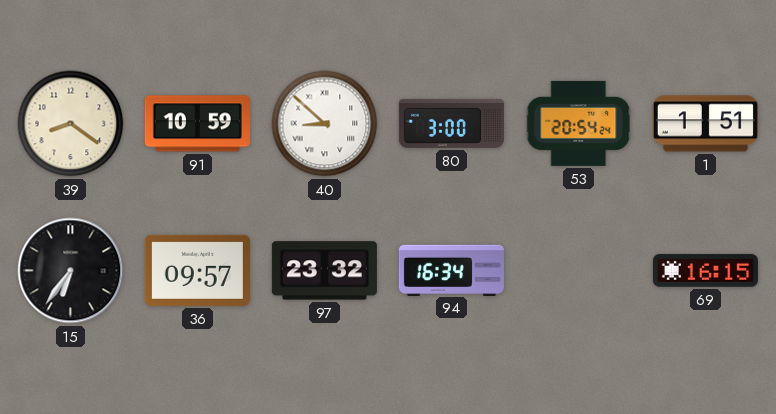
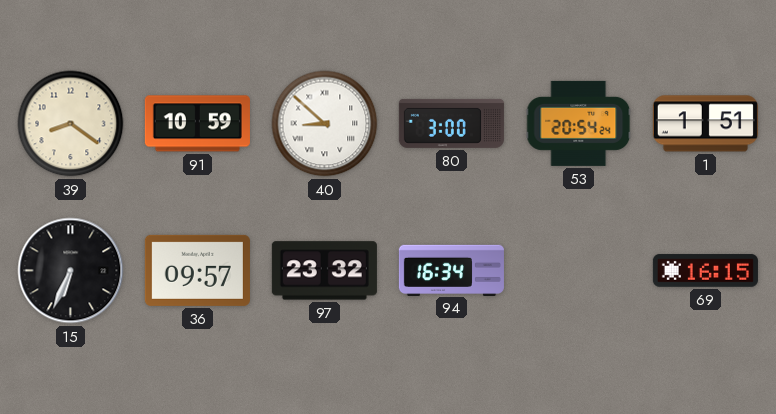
15: 6:36 -> 6:34
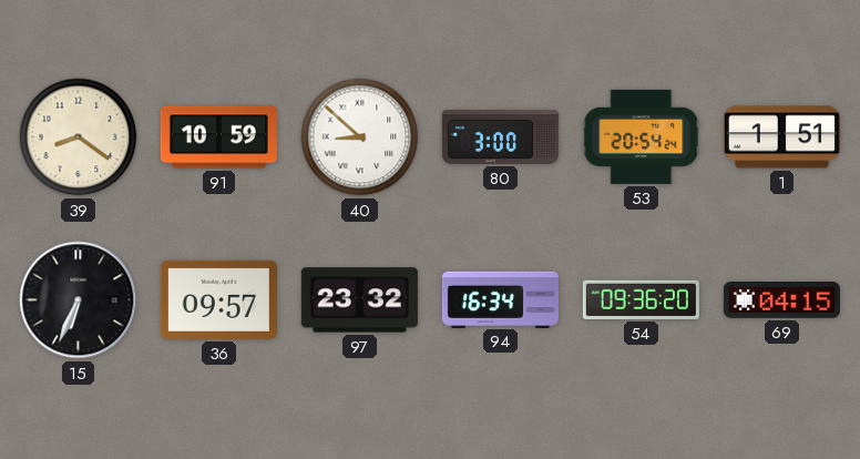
54: none -> 09:36
69: 16:15 -> 04:15
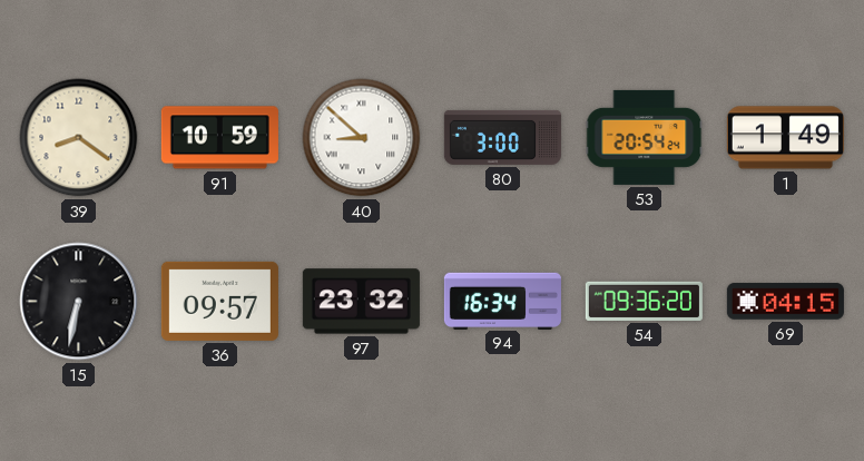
1: 1:51 -> 1:49
15: 6:34 -> 6:32
